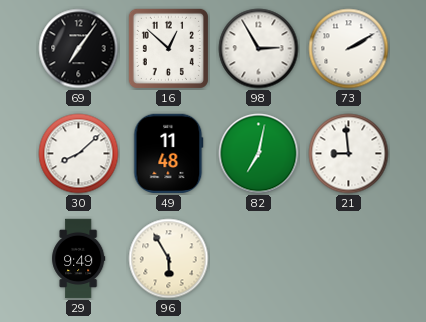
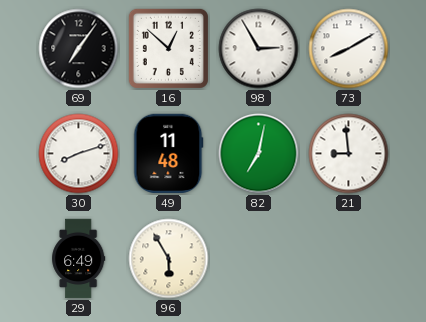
73: 2:10 -> 8:10
30: 8:08 -> 8:12
29: 9:49 -> 6:49
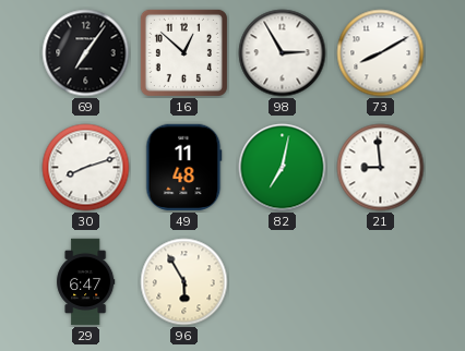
29: 6:49 -> 6:47
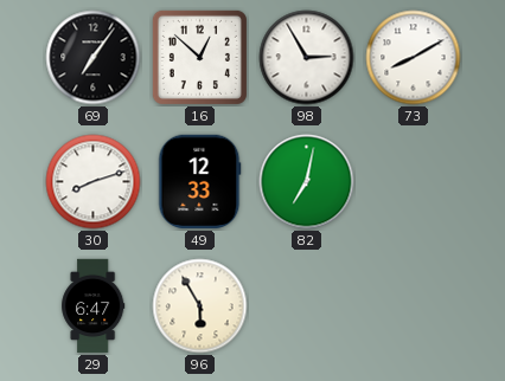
49: 11:48 -> 12:33
21: 8:59 -> none
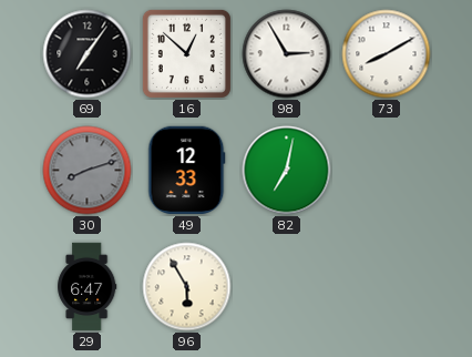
30 dial: white -> grey
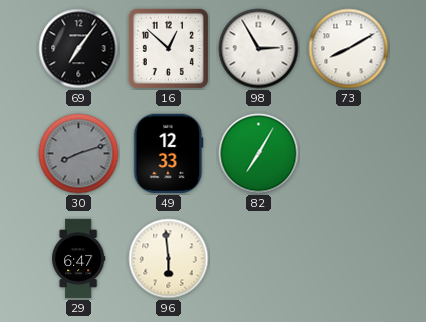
82: 7:02 -> 7:05
96: 5:55 -> 5:59
